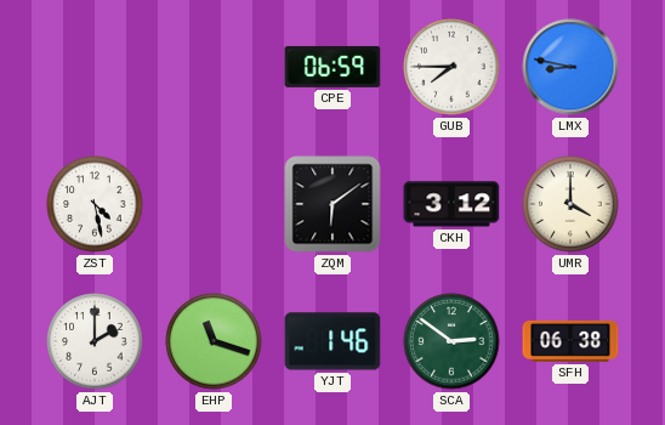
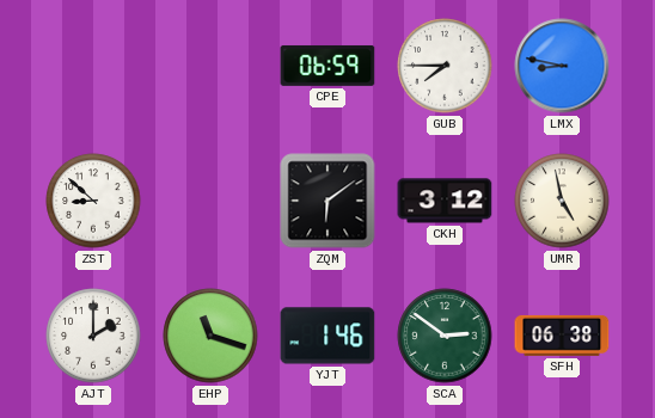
ZST: 4:28 -> 8:52
UMR: 4:00 -> 4:58
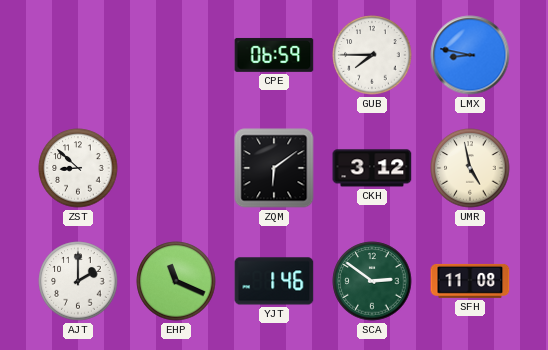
EHP: 11:18 -> 11:19
SFH: 06:38 -> 11:08
